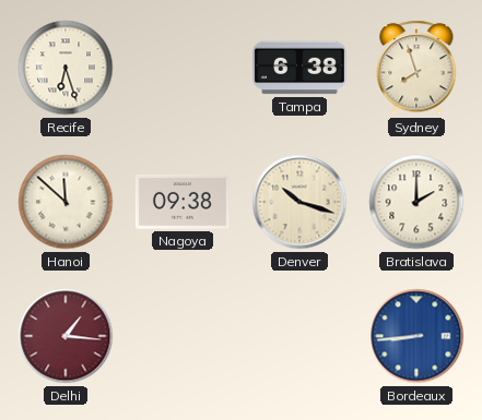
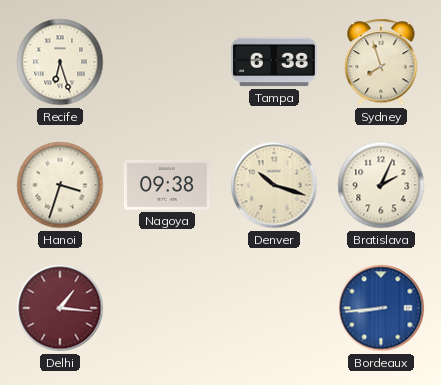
Hanoi: 11:52 -> 3:33
Bratislava: 2:00 -> 2:04
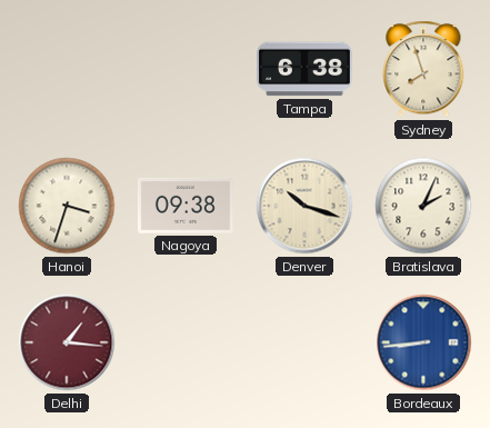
Recife: 6:27 -> none
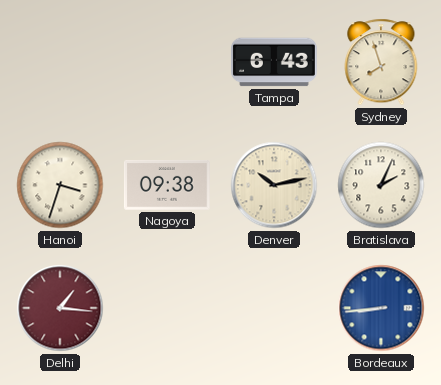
Tampa: 6:38 -> 6:43
Denver: 10:18 -> 10:13
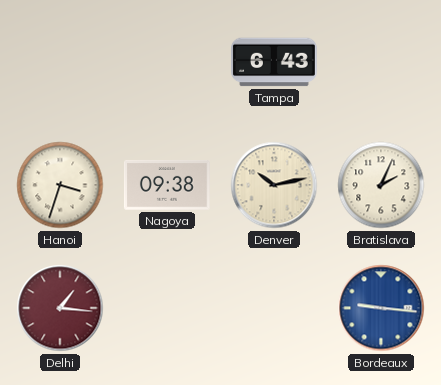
Sydney: 7:57 -> none
Bordeaux: 8:44 -> 9:16
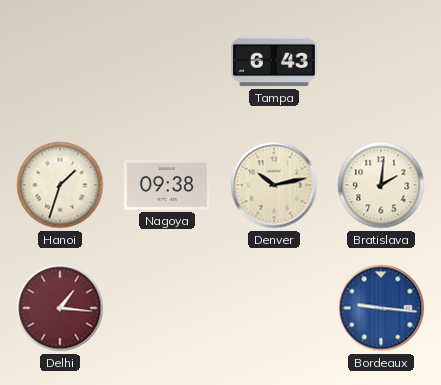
Hanoi: 3:33 -> 1:33
Bratislava: 2:04 -> 2:01
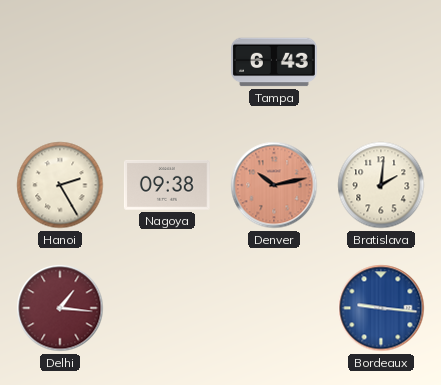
Hanoi: 1:33 -> 2:25
Denver dial: cream -> salmon
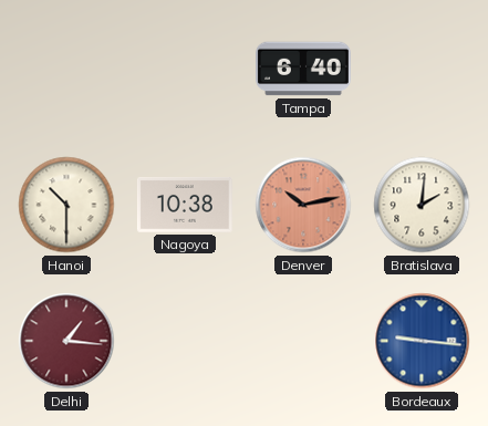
Tampa: 6:43 -> 6:40
Hanoi: 2:25 -> 10:30
Nagoya: 09:38 -> 10:38
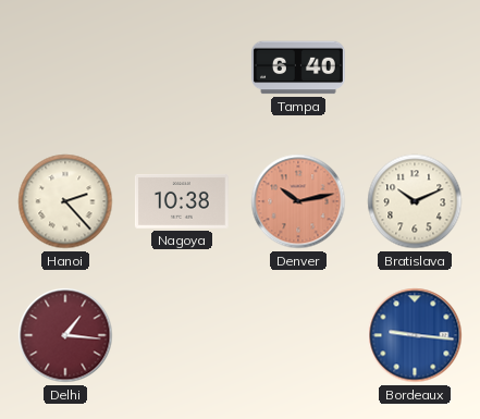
Hanoi: 10:30 -> 2:23
Bratislava: 2:01 -> 10:11
